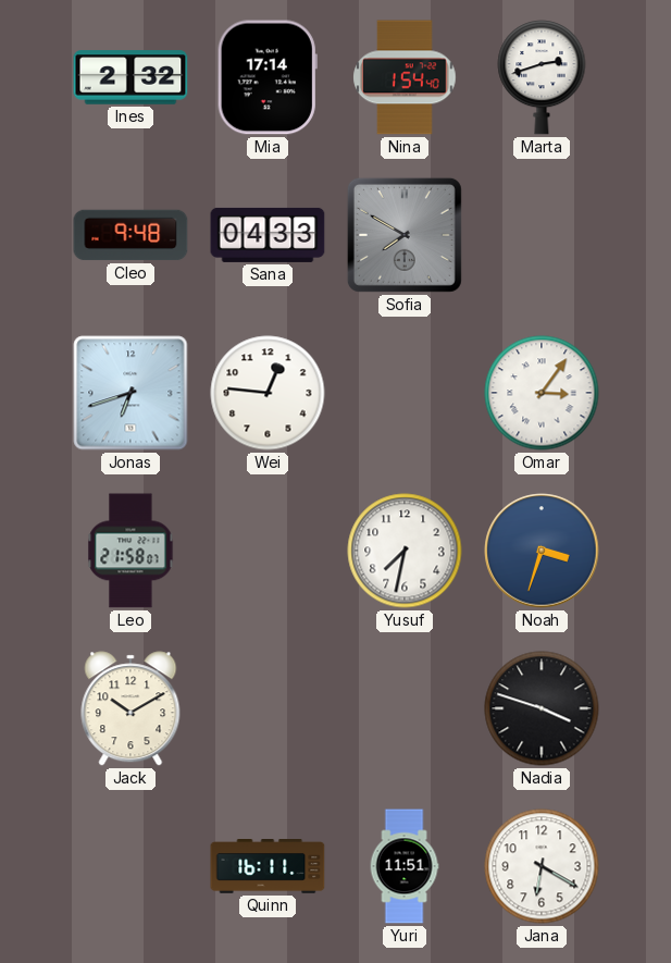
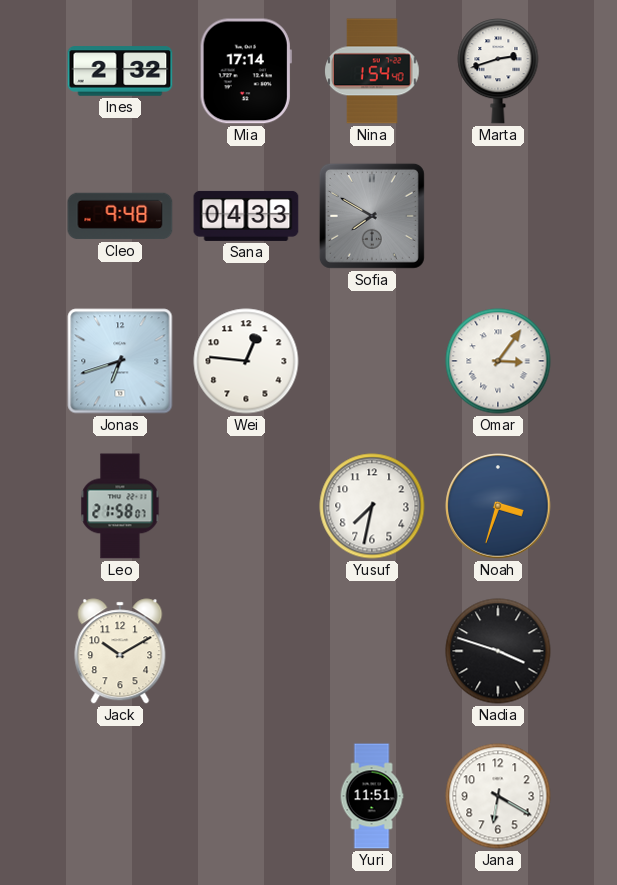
Quinn: 16:11 -> none
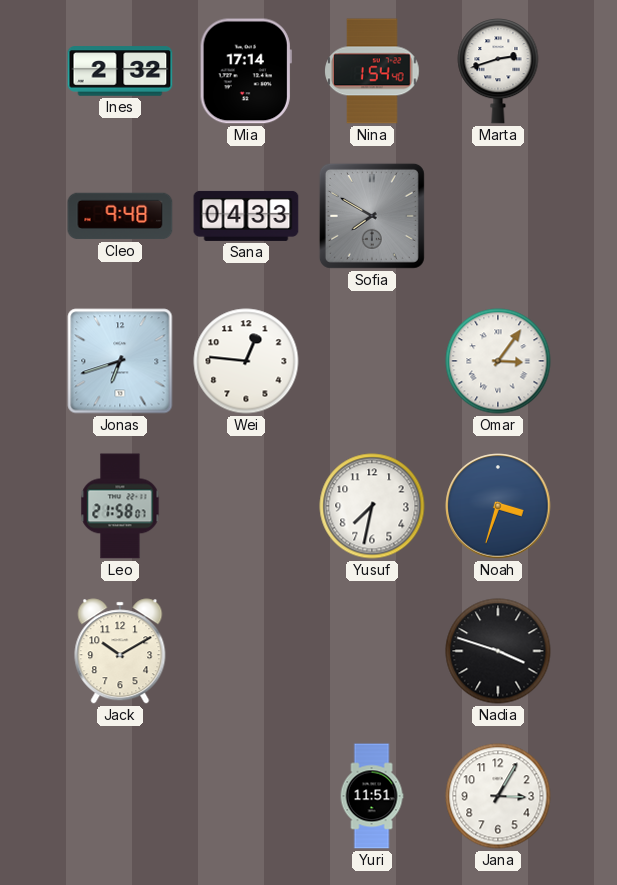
Jana: 6:20 -> 3:05
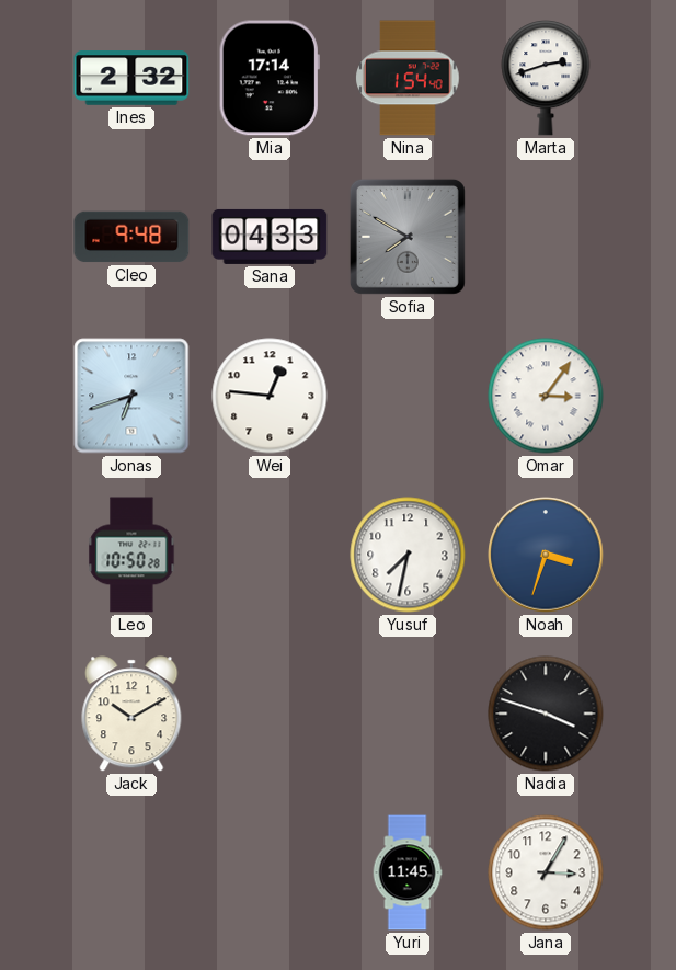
Leo: 21:58 -> 10:50
Yuri: 11:51 -> 11:45
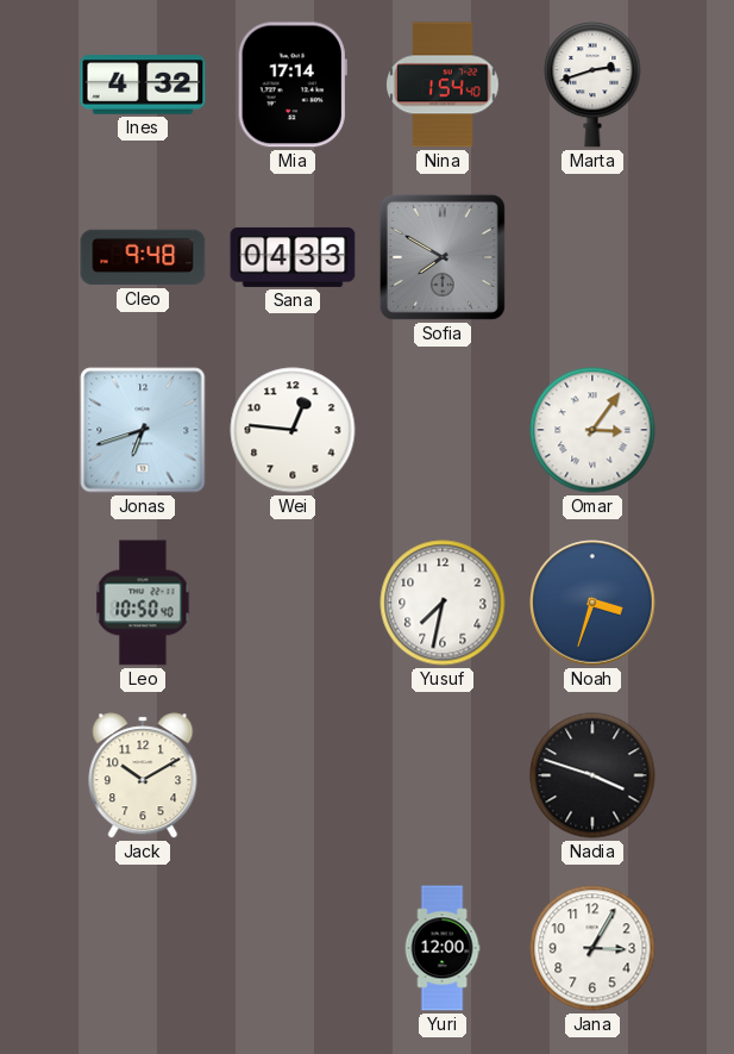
Ines: 2:32 -> 4:32
Leo: 10:50:28 -> 10:50:40
Yuri: 11:45 -> 12:00
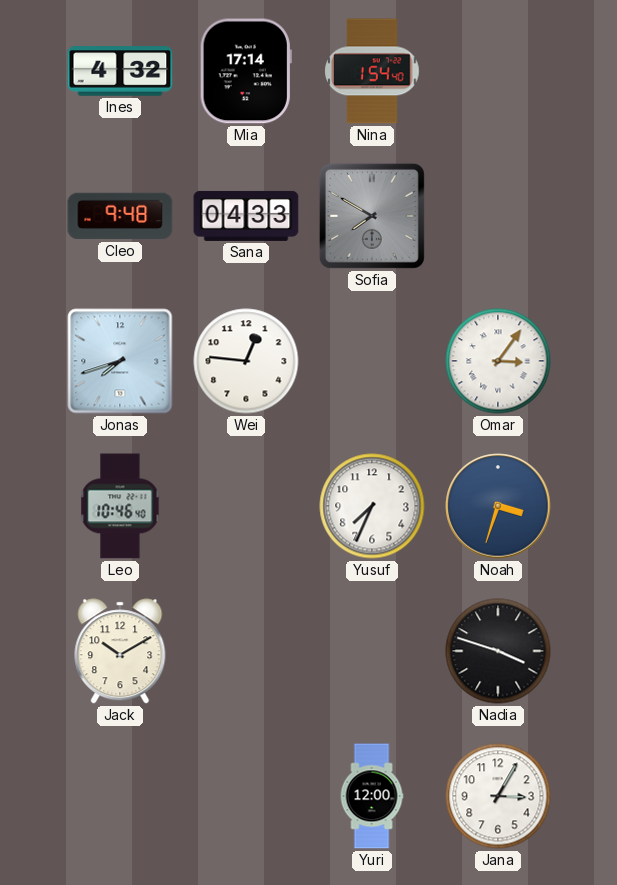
Marta: 2:42 -> none
Jonas: 6:42 -> 7:42
Leo: 10:50 -> 10:46
Yusuf: 7:32 -> 7:34
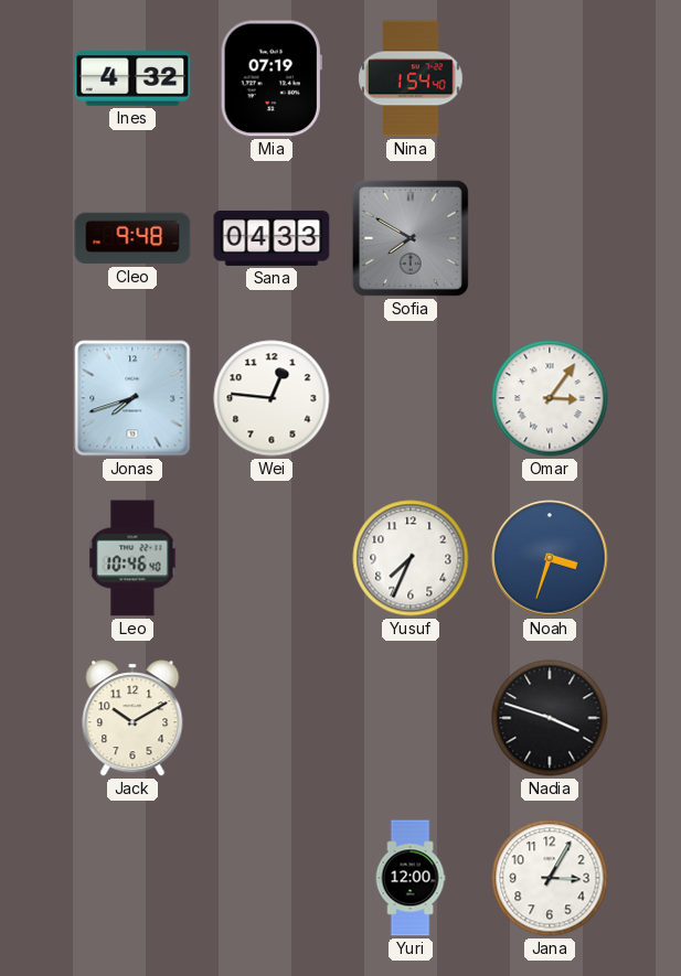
Mia: 17:14 -> 07:19
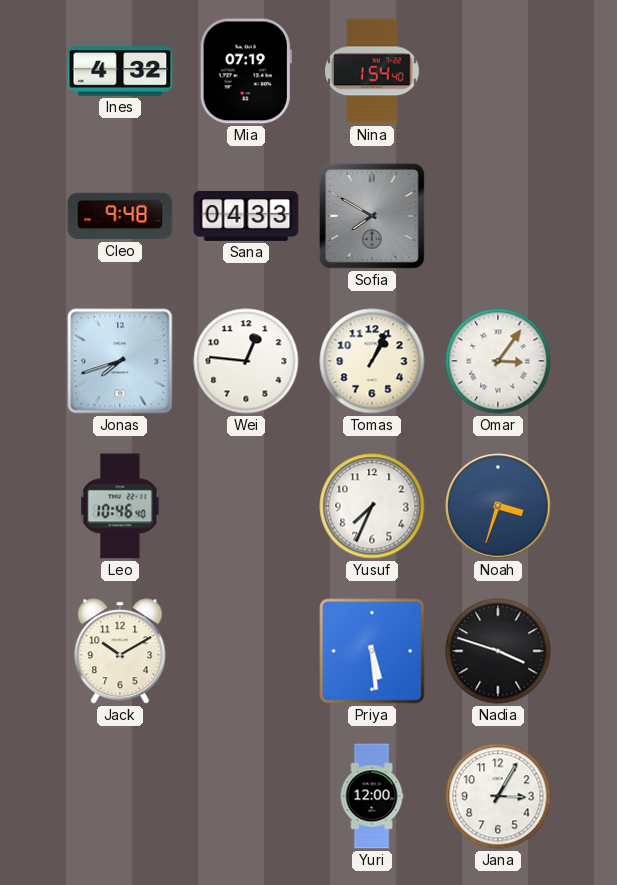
Tomas: none -> 1:04
Priya: none -> 5:29
